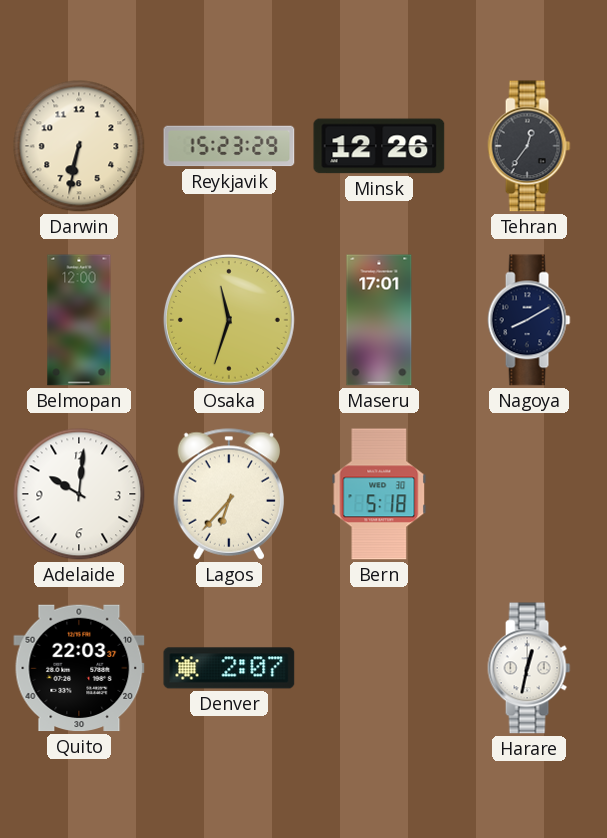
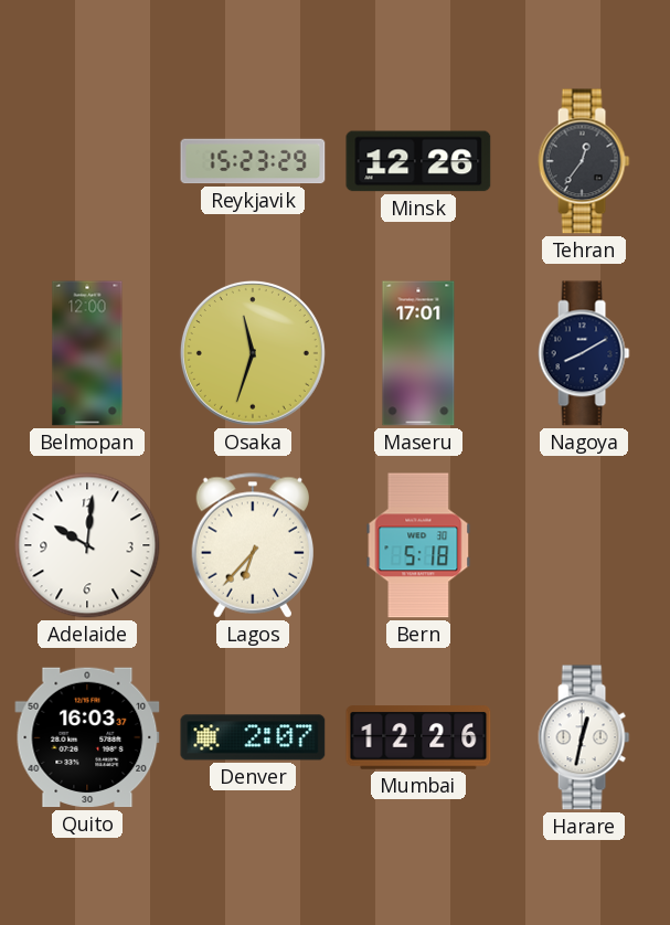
Darwin: 6:32 -> none
Quito: 22:03 -> 16:03
Mumbai: none -> 12:26
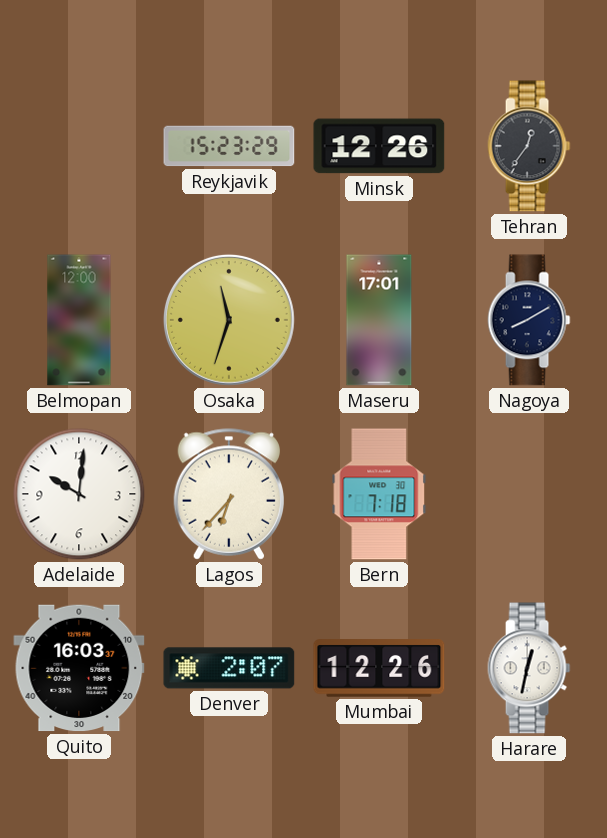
Bern: 5:18 -> 7:18
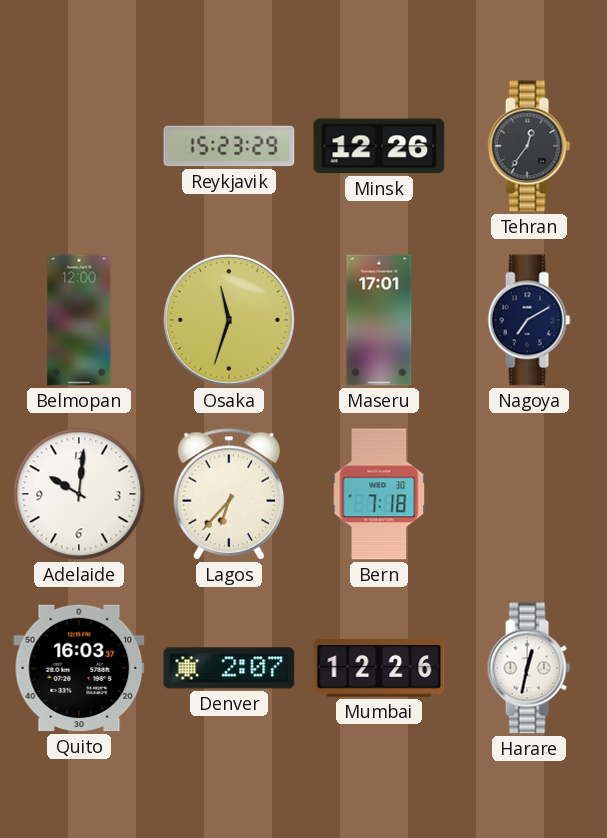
Nagoya: 8:10 -> 7:10
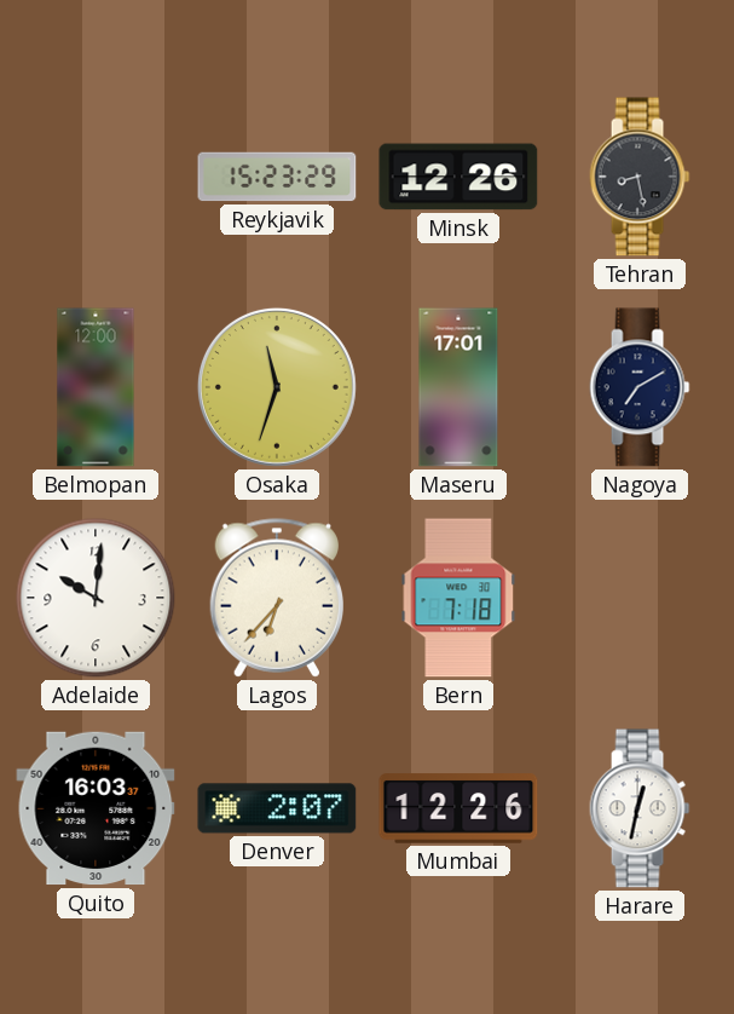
Tehran: 12:36 -> 8:28
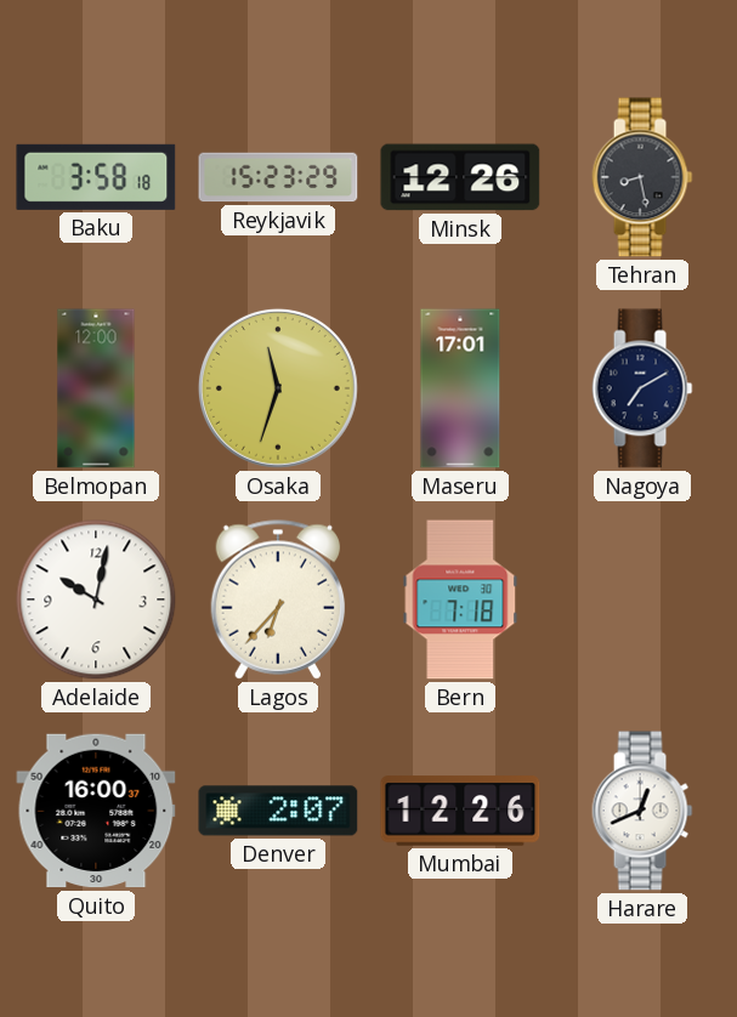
Baku: none -> 3:58
Adelaide: 10:01 -> 10:02
Quito: 16:03 -> 16:00
Harare: 12:32 -> 12:41
